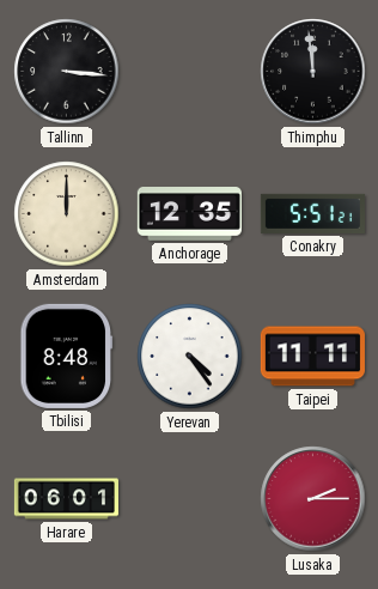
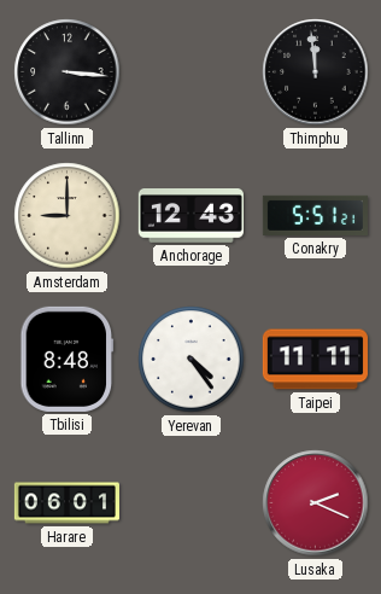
Amsterdam: 12:00 -> 9:00
Anchorage: 12:35 -> 12:43
Lusaka: 2:15 -> 2:19
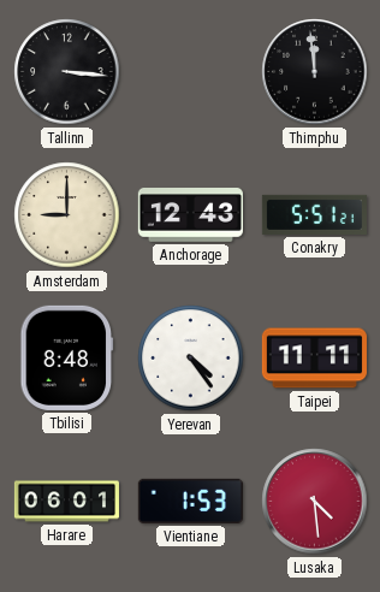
Vientiane: none -> 1:53
Lusaka: 2:19 -> 4:29
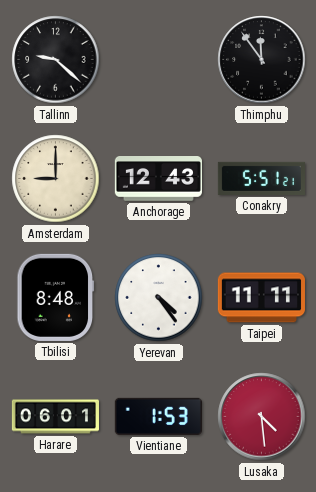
Tallinn: 3:16 -> 9:22
Thimphu: 11:59 -> 11:54
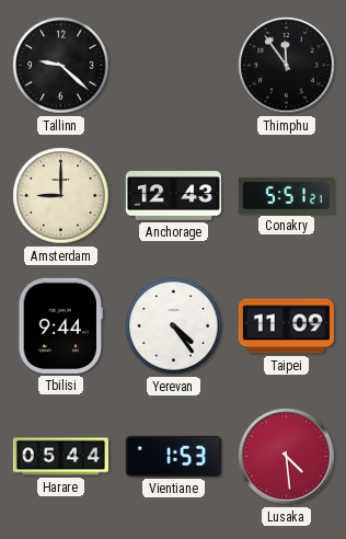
Tbilisi: 8:48 -> 9:44
Taipei: 11:11 -> 11:09
Harare: 06:01 -> 05:44
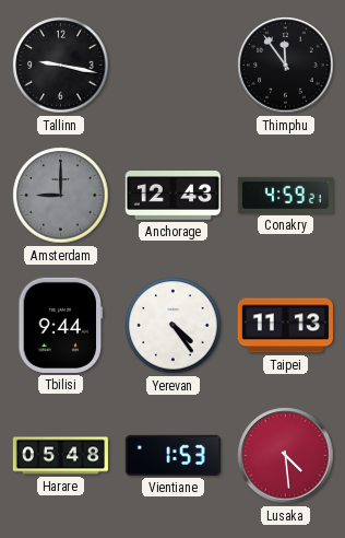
Tallinn: 9:22 -> 9:17
Amsterdam dial: cream -> grey
Conakry: 5:51 -> 4:59
Taipei: 11:09 -> 11:13
Harare: 05:44 -> 05:48
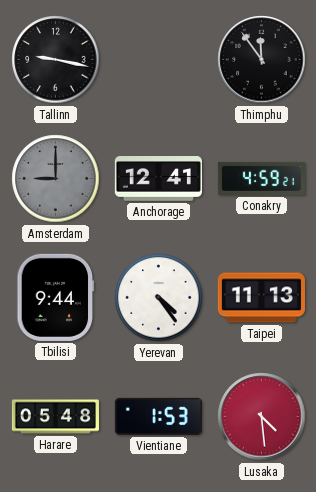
Anchorage: 12:43 -> 12:41
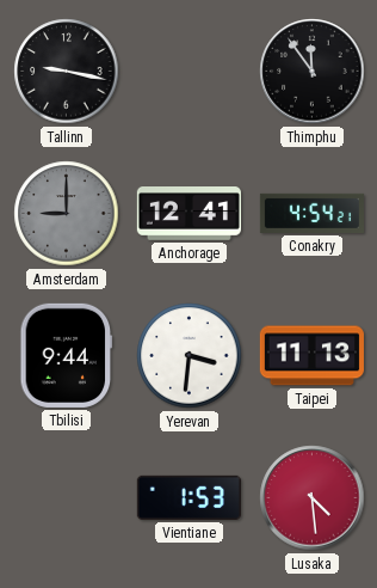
Conakry: 4:59 -> 4:54
Yerevan: 4:24 -> 3:31
Harare: 05:48 -> none
